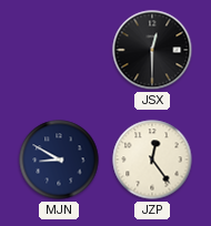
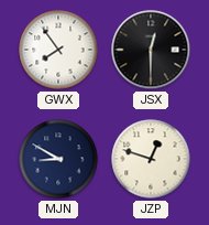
GWX: none -> 7:54
JZP: 12:24 -> 12:48
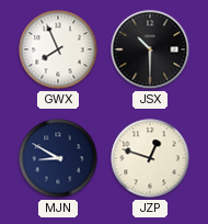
GWX: 7:54 -> 7:56
JSX: 12:30 -> 10:30
